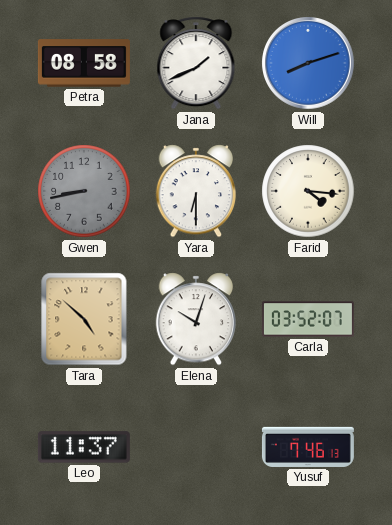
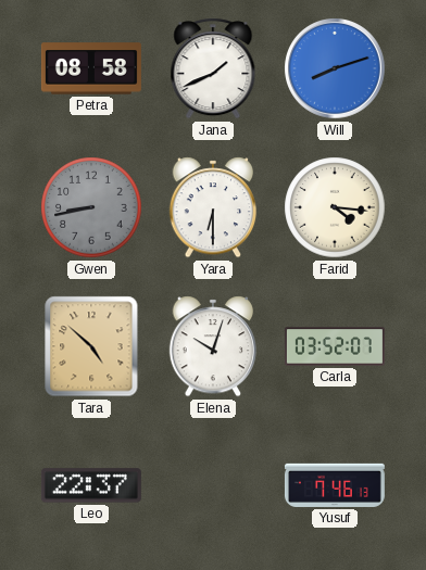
Leo: 11:37 -> 22:37
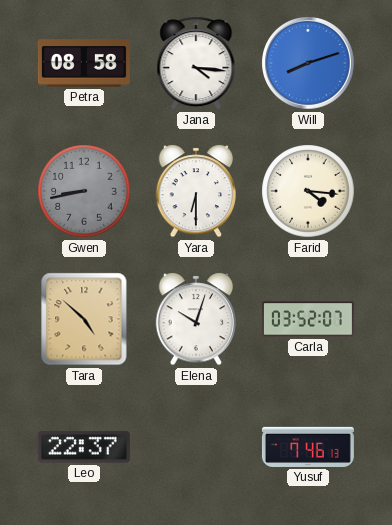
Jana: 1:41 -> 4:16
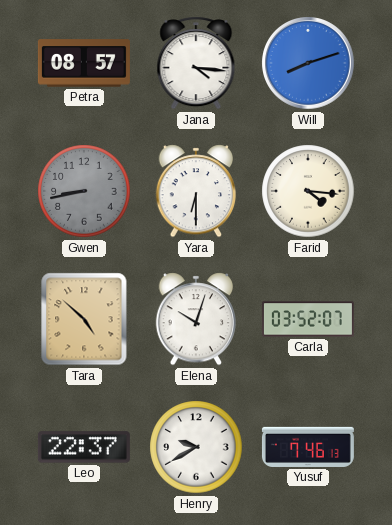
Petra: 08:58 -> 08:57
Henry: none -> 9:40
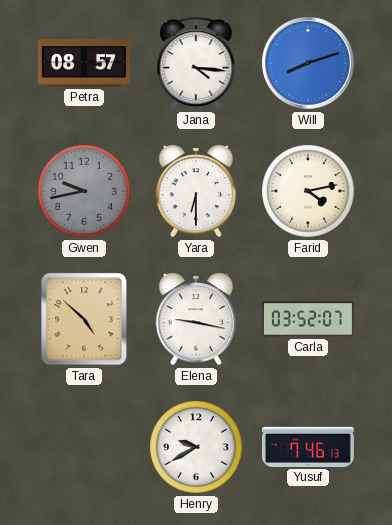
Gwen: 8:43 -> 9:43
Farid: 4:16 -> 4:13
Elena: 10:03 -> 9:17
Leo: 22:37 -> none
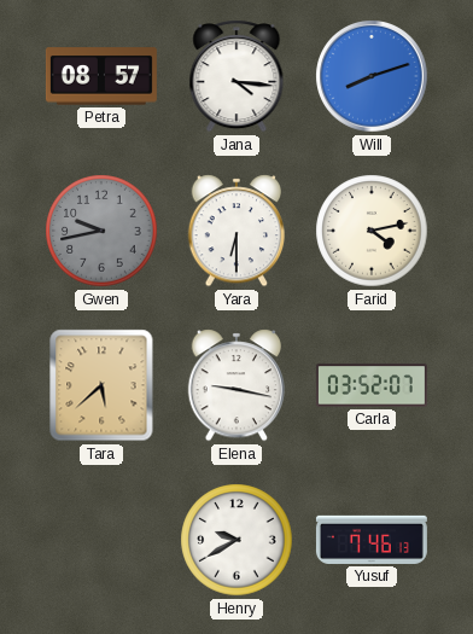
Tara: 4:52 -> 5:38
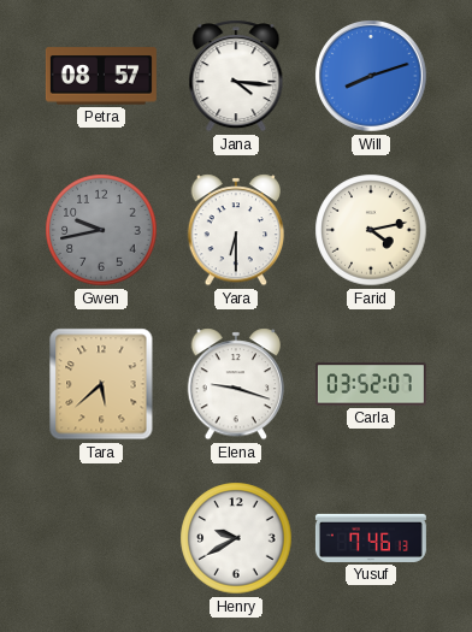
Elena: 9:17 -> 9:18
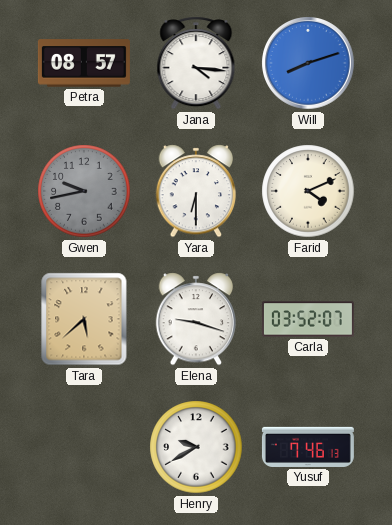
Farid: 4:13 -> 4:11
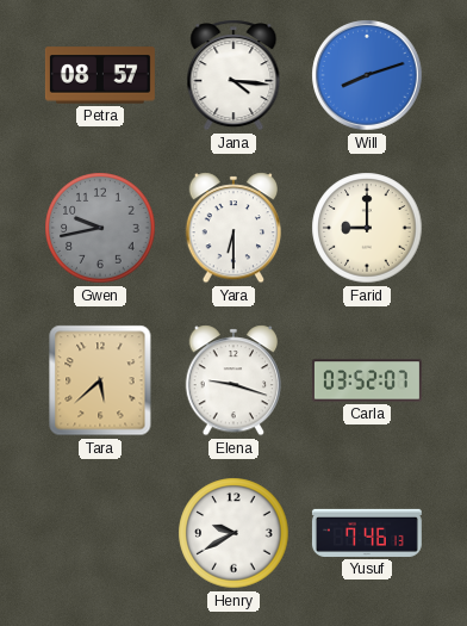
Farid: 4:11 -> 9:00
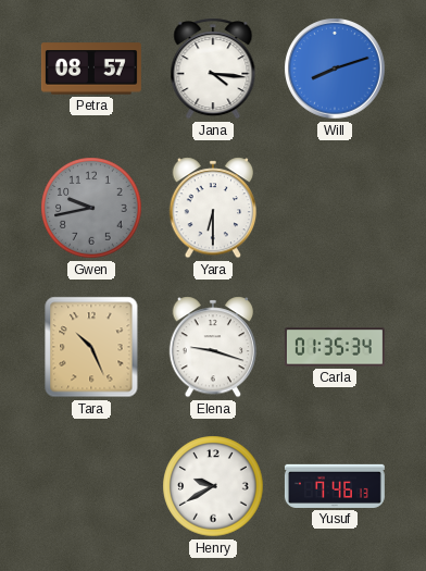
Farid: 9:00 -> none
Tara: 5:38 -> 10:26
Carla: 03:52 -> 01:35
